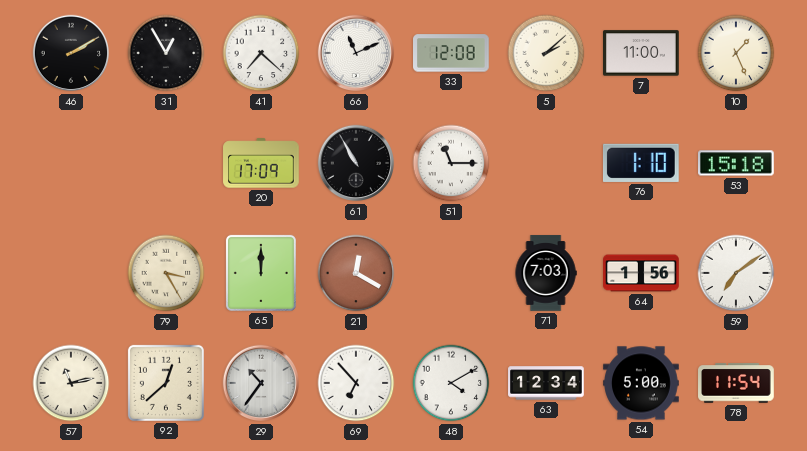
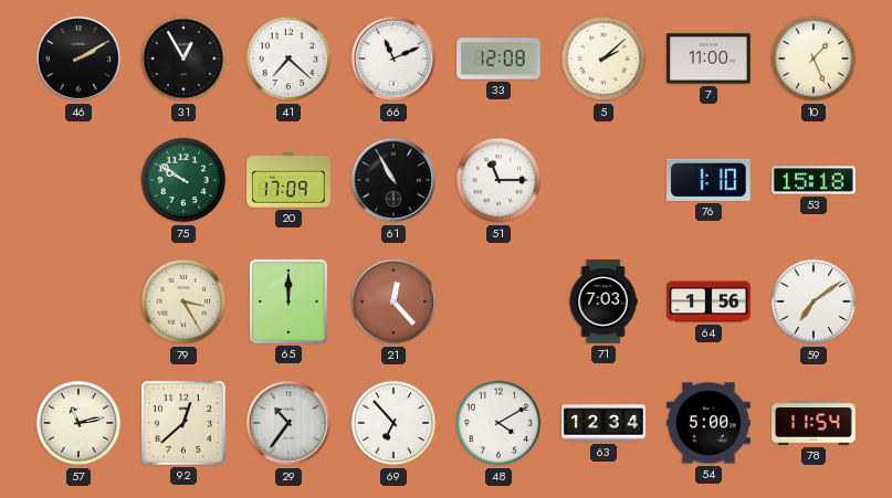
75: none -> 9:51
21: 12:20 -> 12:23
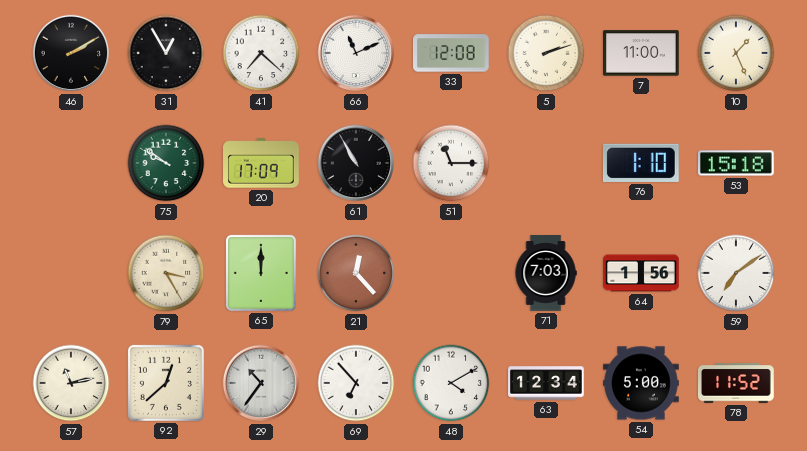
5: 2:08 -> 2:12
78: 11:54 -> 11:52
